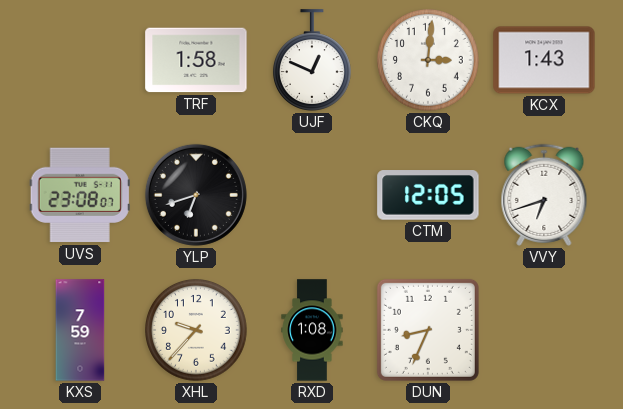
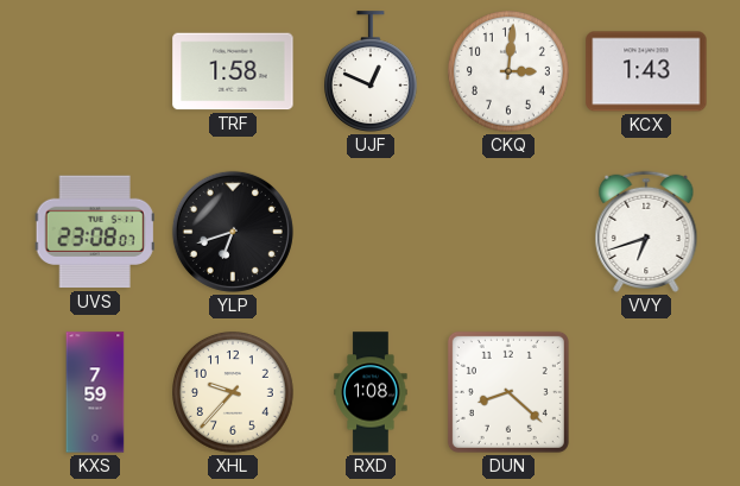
CTM: 12:05 -> none
DUN: 8:34 -> 8:22
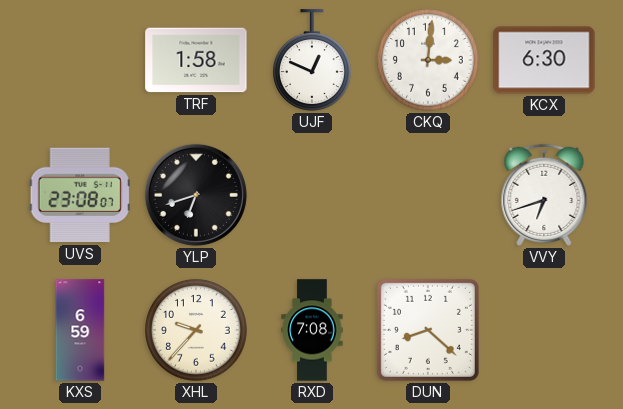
KCX: 1:43 -> 6:30
KXS: 7:59 -> 6:59
RXD: 1:08 -> 7:08
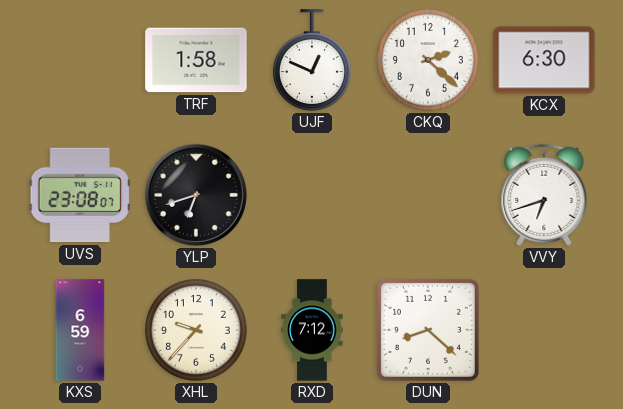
CKQ: 3:01 -> 2:22
RXD: 7:08 -> 7:12
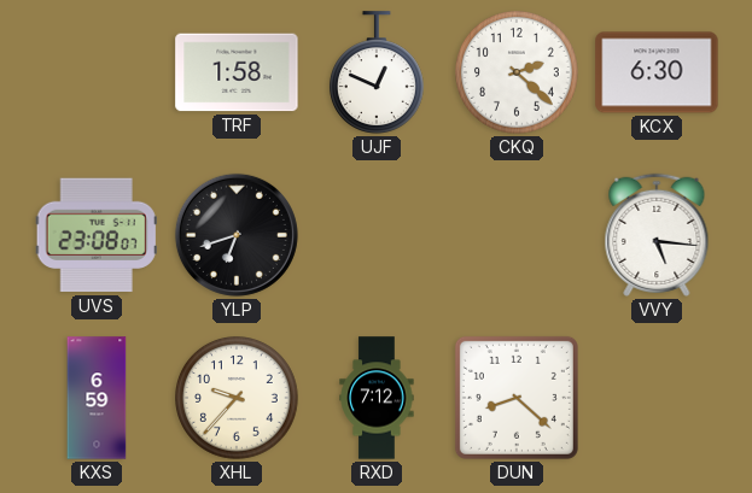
VVY: 6:42 -> 5:16
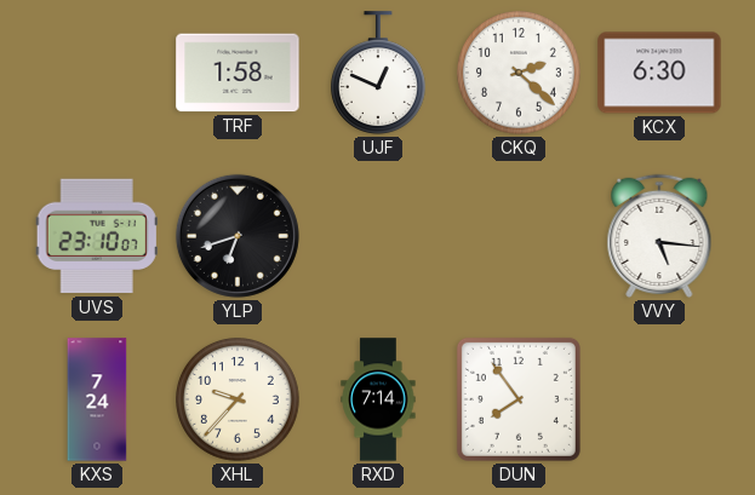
UVS: 23:08 -> 23:10
KXS: 6:59 -> 7:24
RXD: 7:12 -> 7:14
DUN: 8:22 -> 7:54
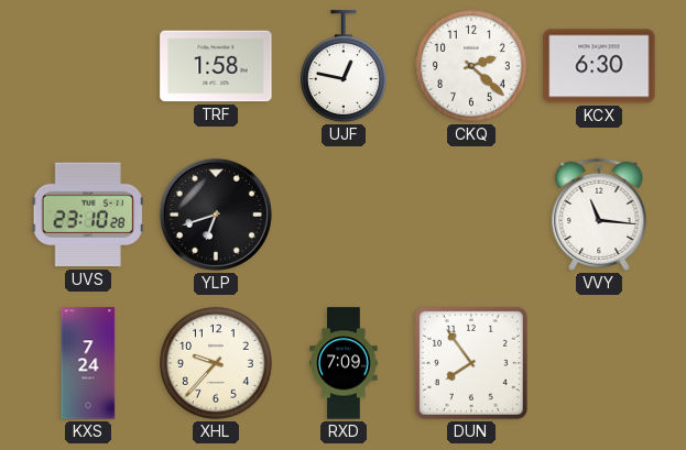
UJF: 12:49 -> 12:47
UVS: 23:10:07 -> 23:10:28
VVY: 5:16 -> 11:16
RXD: 7:14 -> 7:09
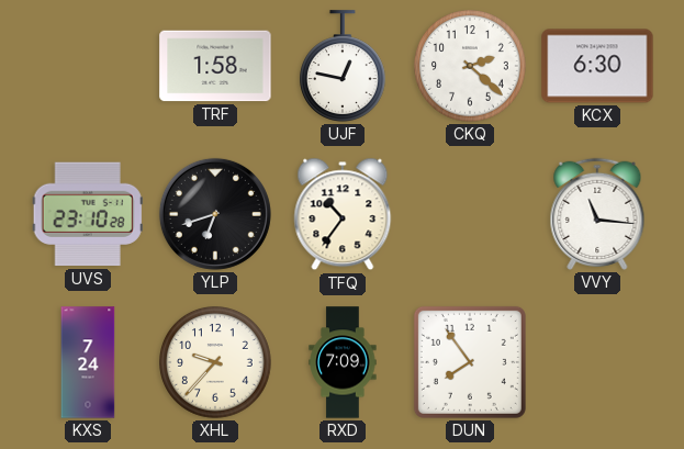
TFQ: none -> 10:36
